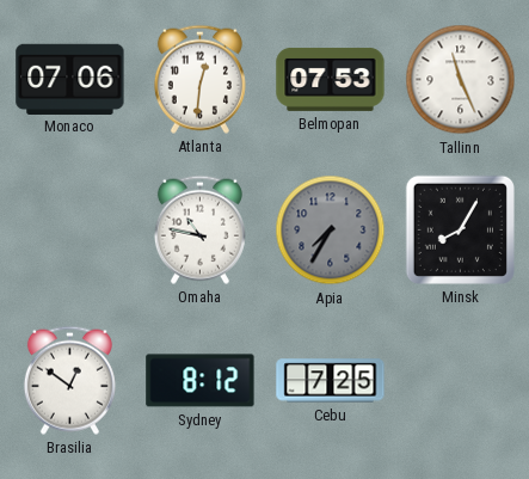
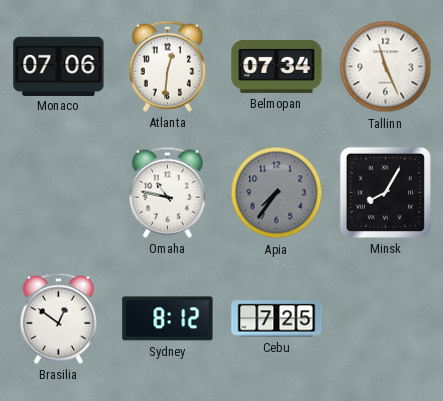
Belmopan: 07:53 -> 07:34
Apia: 7:35 -> 7:36
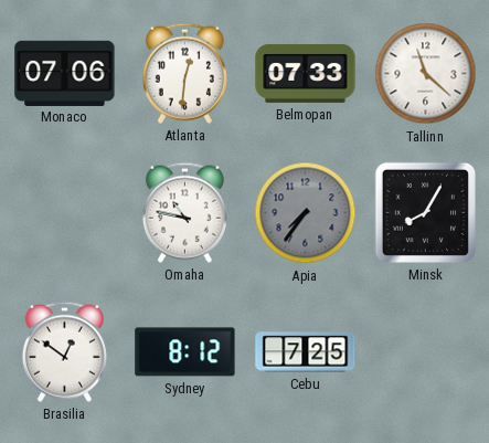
Belmopan: 07:34 -> 07:33
Tallinn: 11:26 -> 11:22
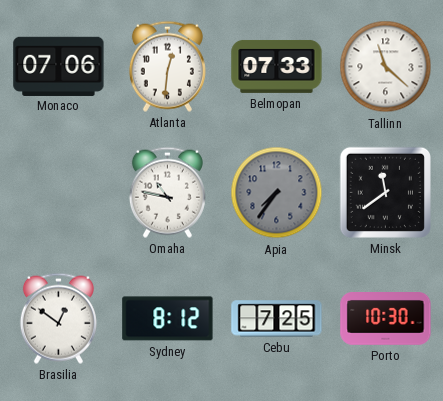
Minsk: 8:05 -> 11:39
Porto: none -> 10:30
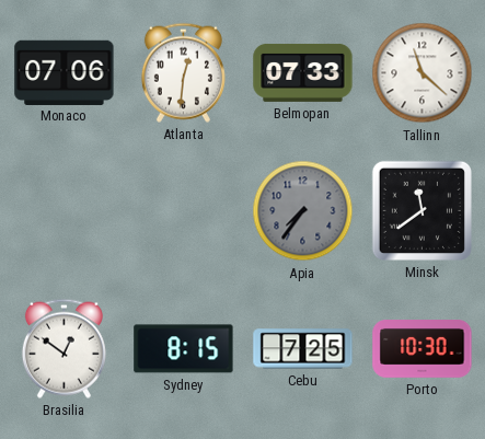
Omaha: 10:47 -> none
Sydney: 8:12 -> 8:15
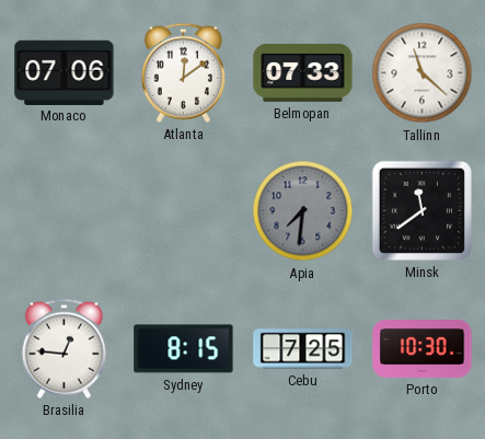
Atlanta: 12:31 -> 12:09
Apia: 7:36 -> 7:31
Brasilia: 12:51 -> 12:46
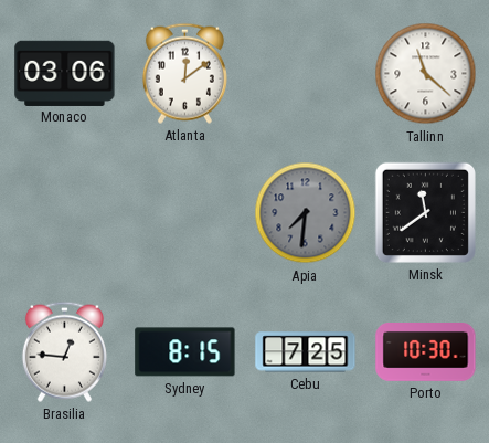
Monaco: 07:06 -> 03:06
Belmopan: 07:33 -> none
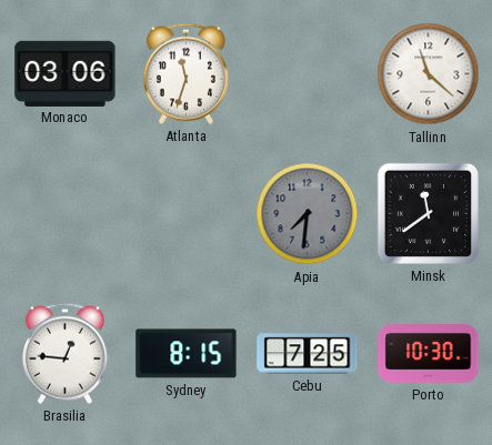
Atlanta: 12:09 -> 11:33
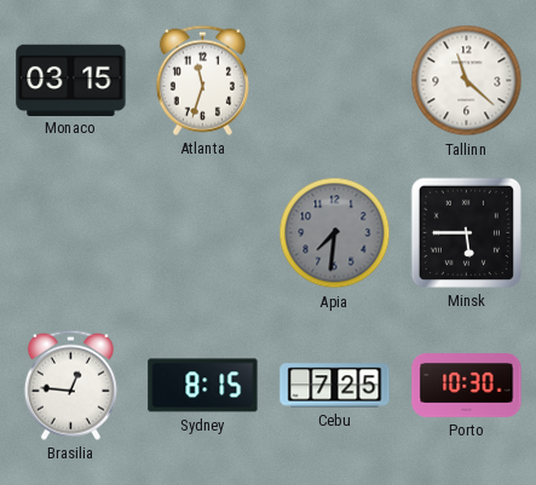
Monaco: 03:06 -> 03:15
Minsk: 11:39 -> 5:45
